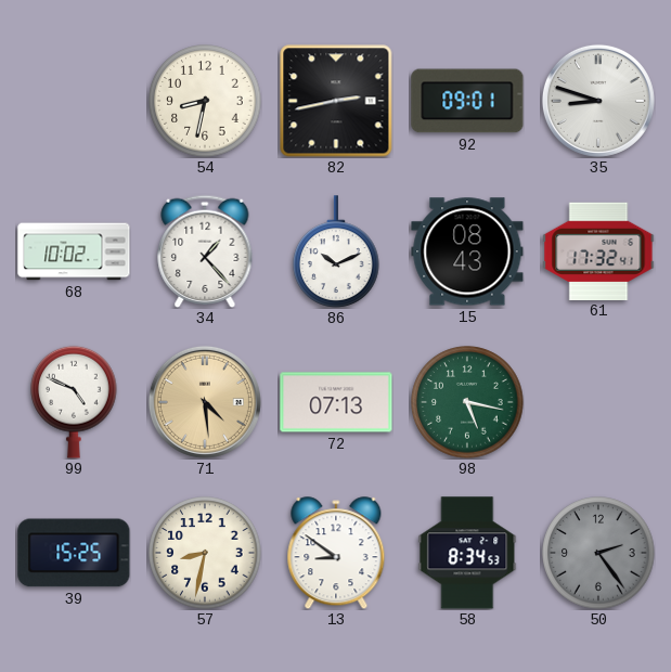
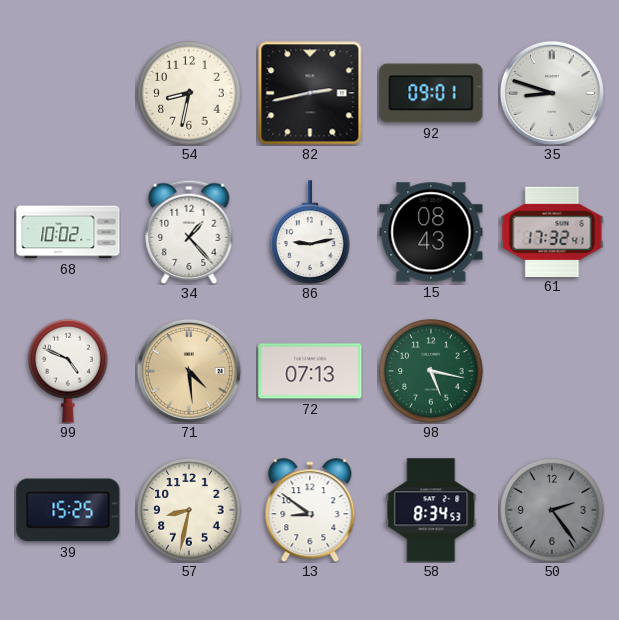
86: 10:11 -> 9:13
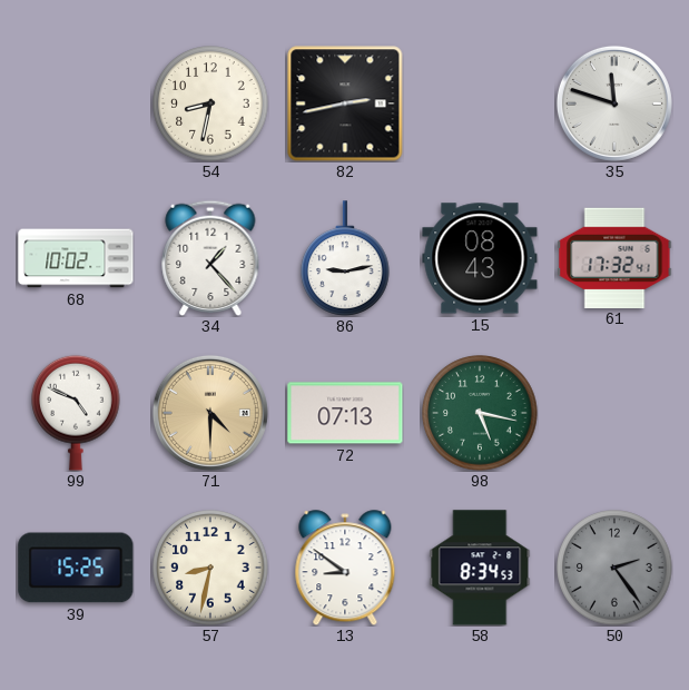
92: 09:01 -> none
35: 8:48 -> 11:48
71: 4:29 -> 4:30
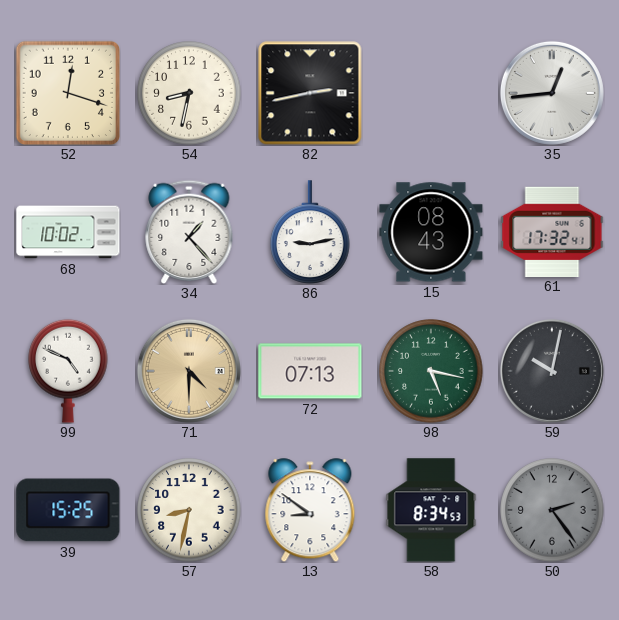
52: none -> 12:18
35: 11:48 -> 12:44
59: none -> 10:02
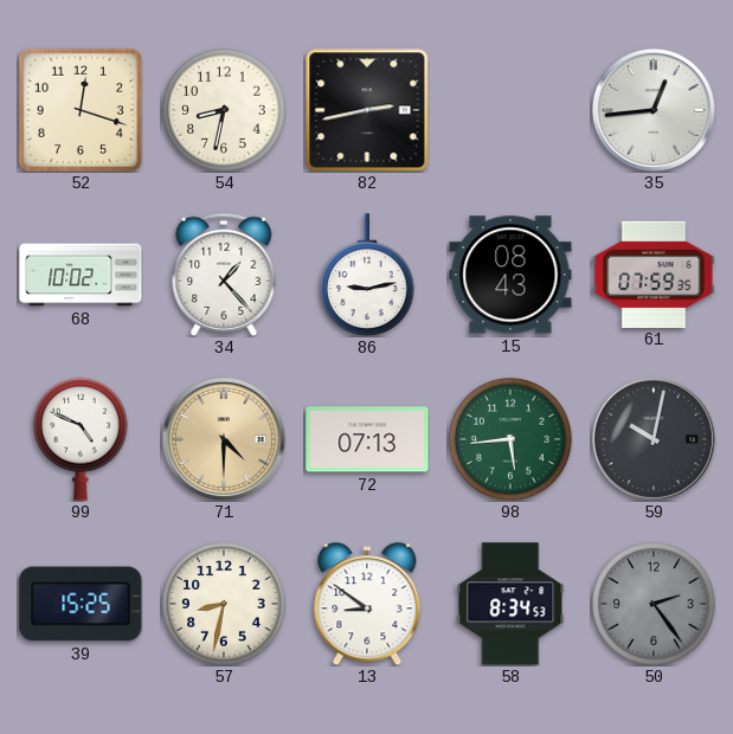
61: 17:32 -> 07:59
98: 5:17 -> 5:44
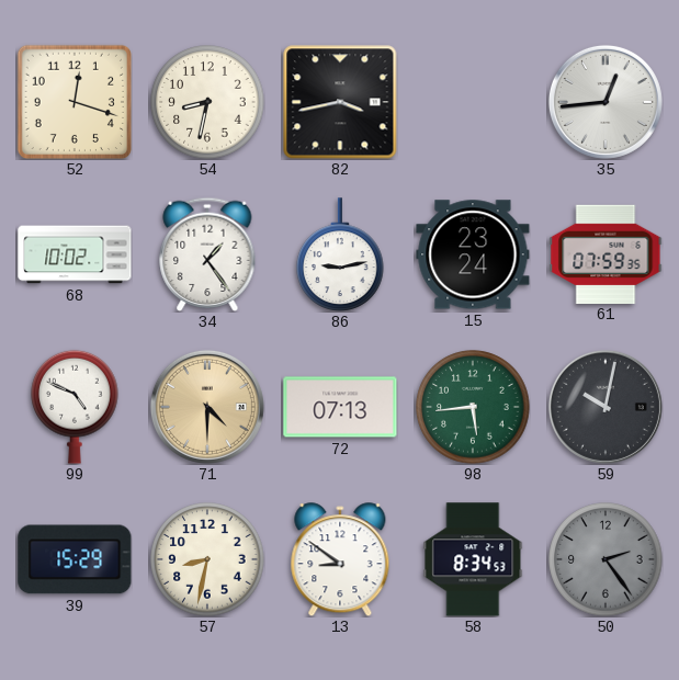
82: 2:43 -> 3:43
34: 1:23 -> 1:24
15: 08:43 -> 23:24
39: 15:25 -> 15:29
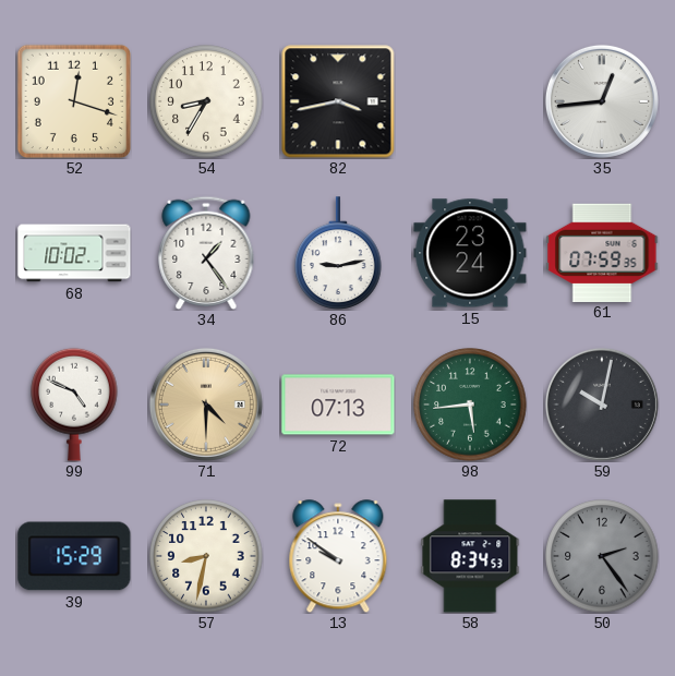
54: 8:32 -> 8:35
13: 8:51 -> 9:51
